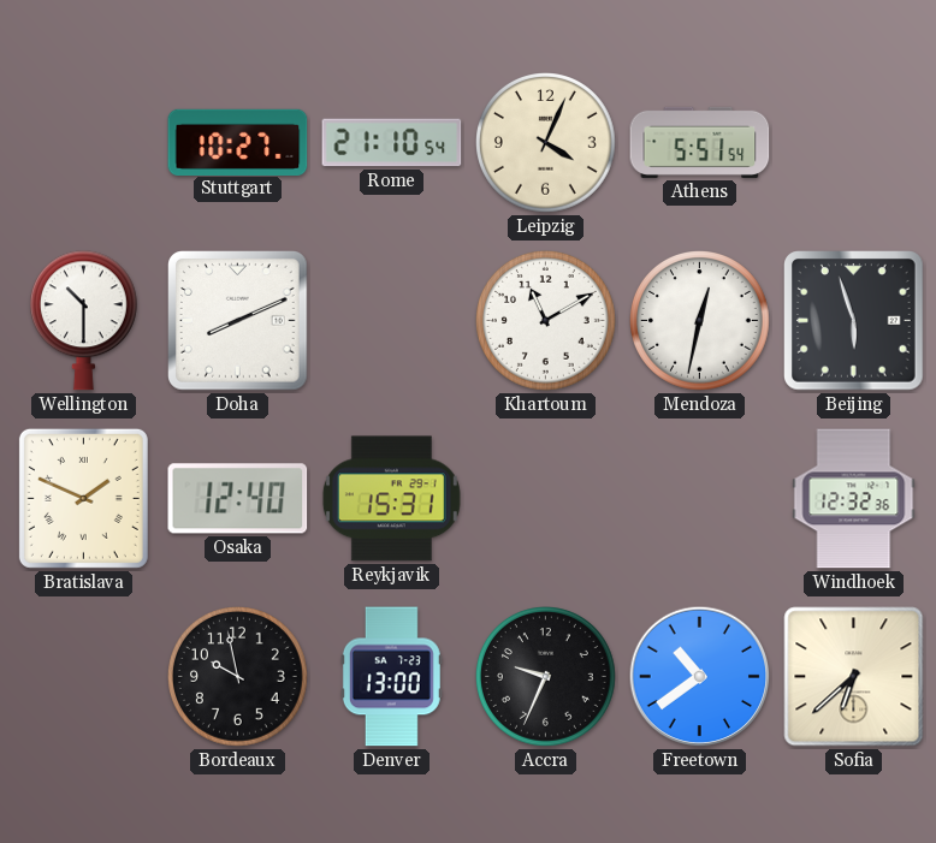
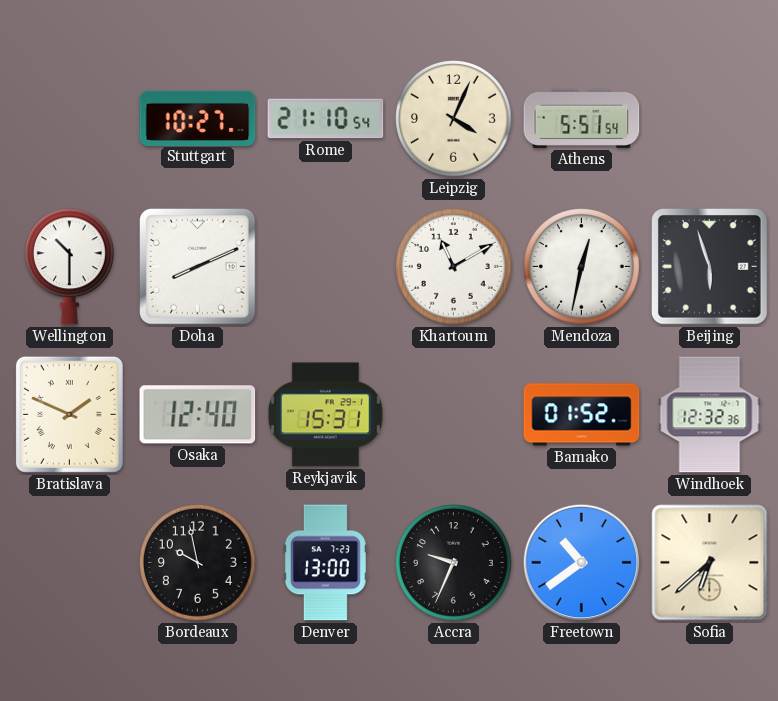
Bamako: none -> 01:52
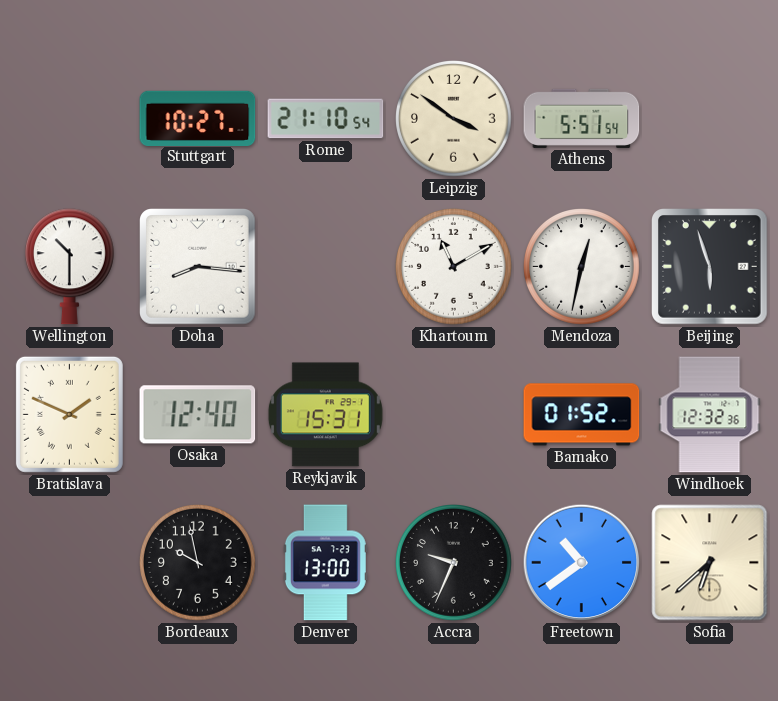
Leipzig: 4:04 -> 3:51
Doha: 8:11 -> 8:16
